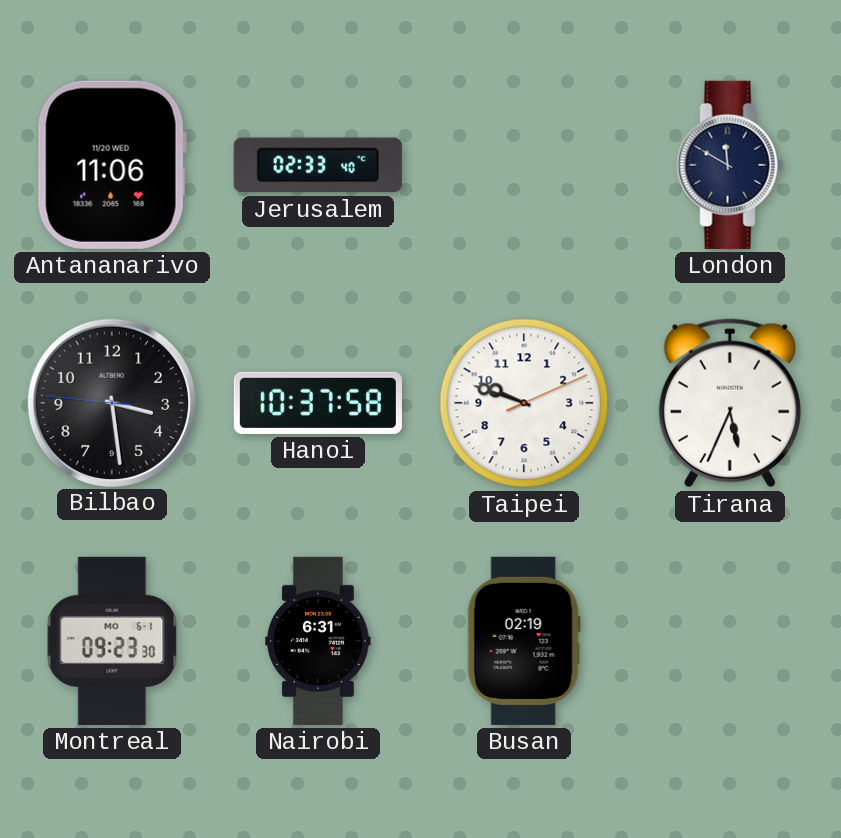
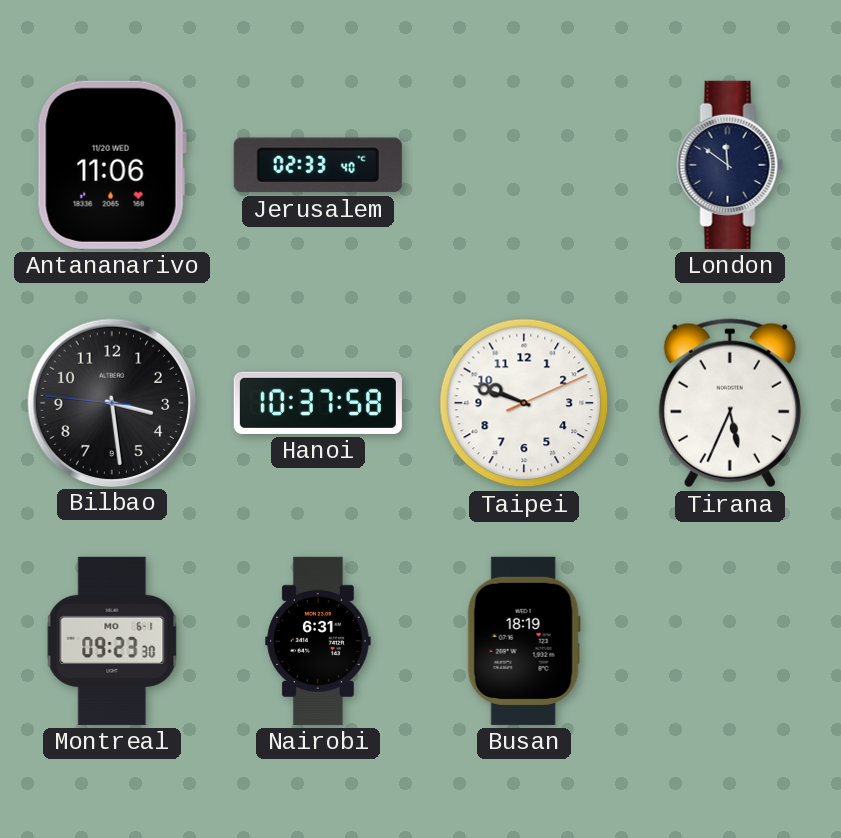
London: 11:50 -> 11:51
Busan: 02:19 -> 18:19
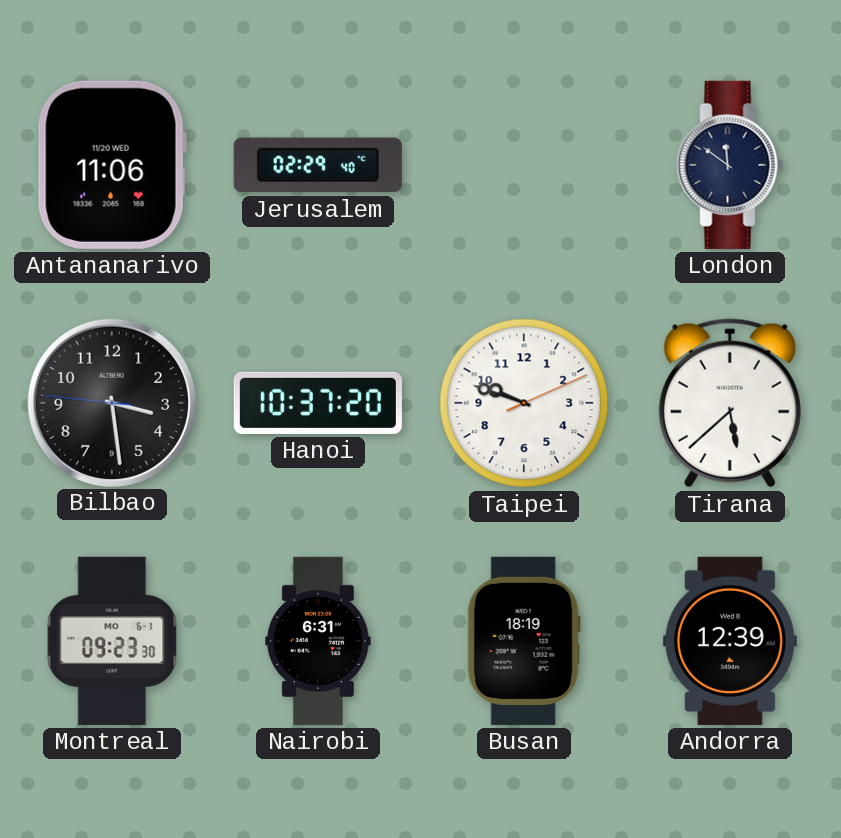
Jerusalem: 02:33 -> 02:29
Hanoi: 10:37:58 -> 10:37:20
Tirana: 5:34 -> 5:38
Andorra: none -> 12:39
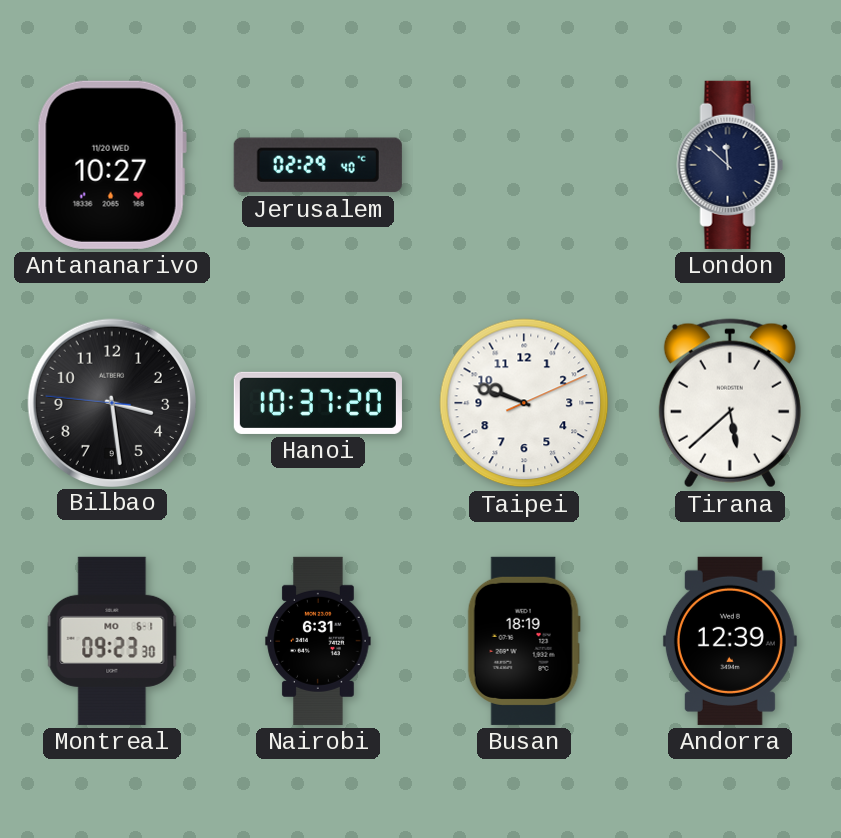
Antananarivo: 11:06 -> 10:27
London: 11:51 -> 11:52
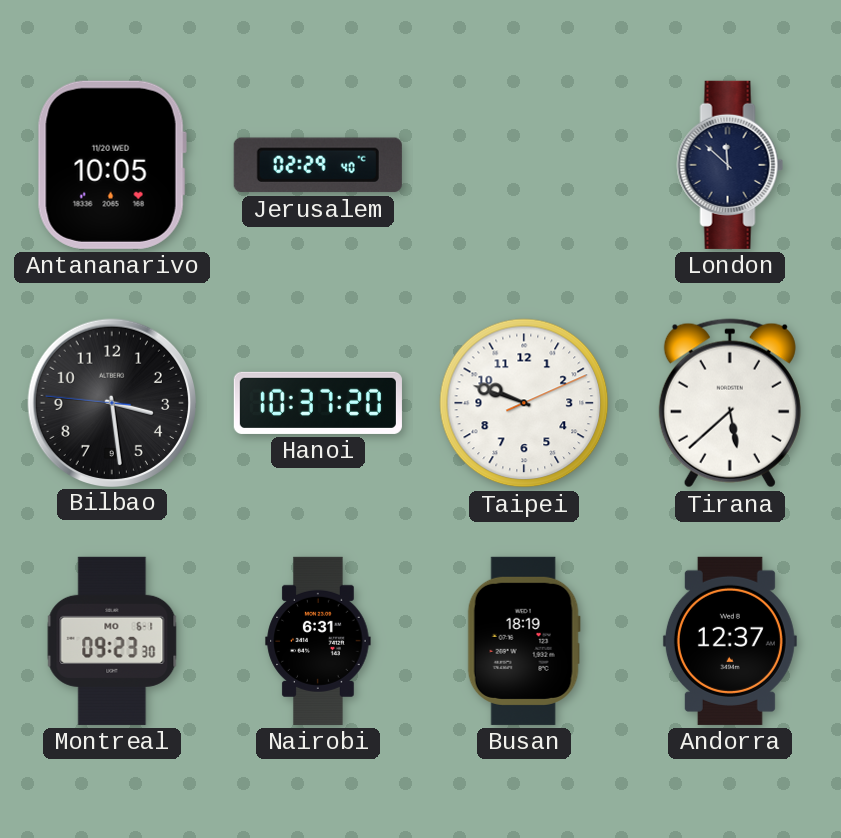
Antananarivo: 10:27 -> 10:05
Andorra: 12:39 -> 12:37
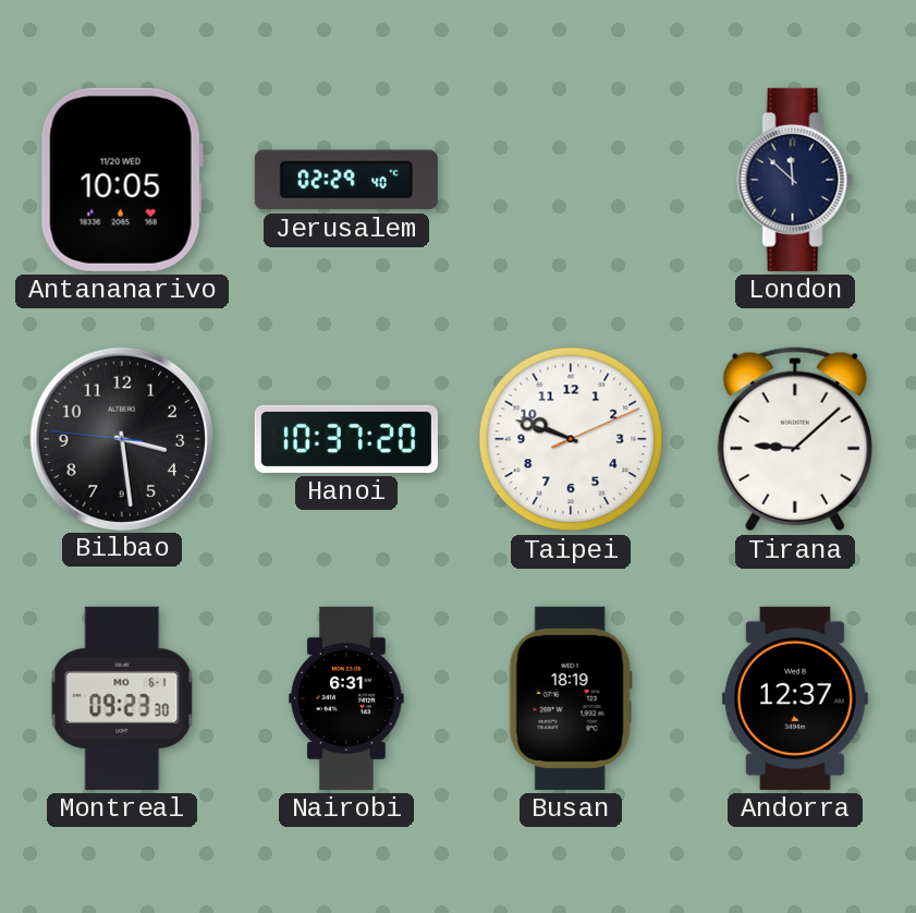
Tirana: 5:38 -> 9:08
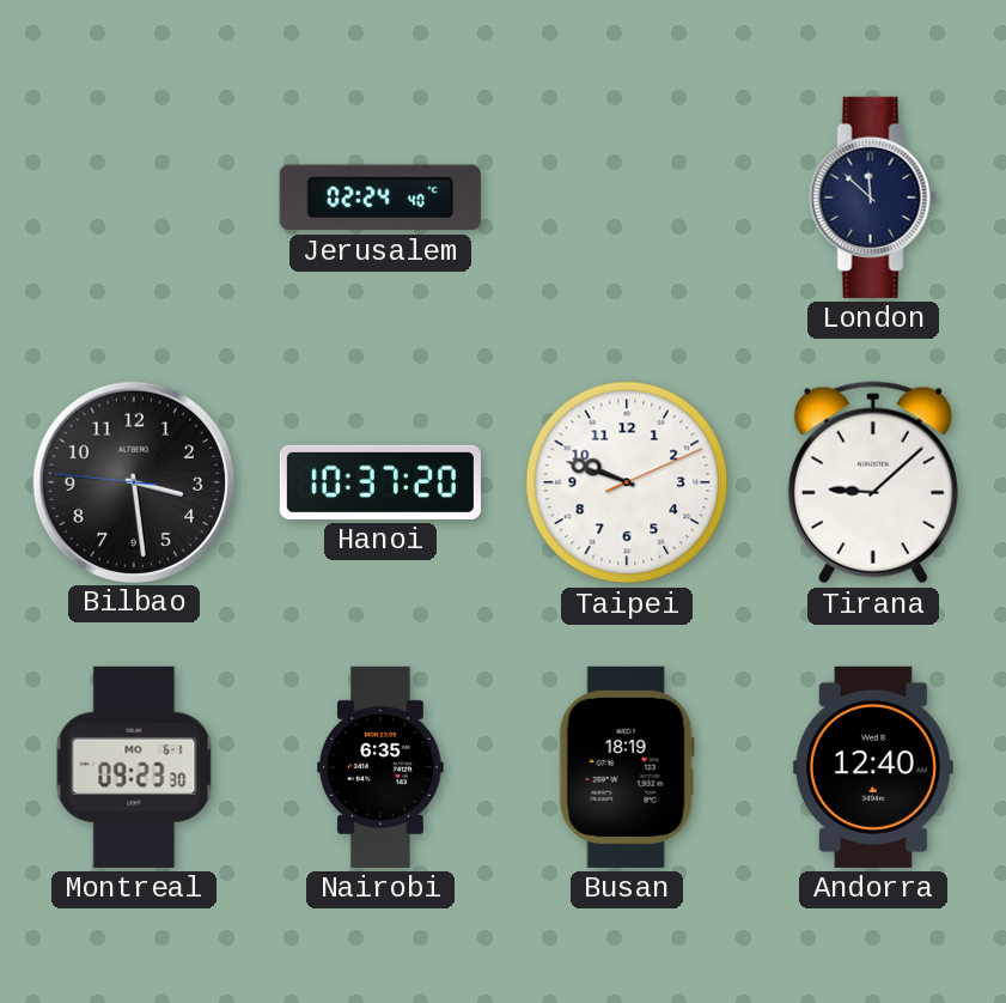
Antananarivo: 10:05 -> none
Jerusalem: 02:29 -> 02:24
Nairobi: 6:31 -> 6:35
Andorra: 12:37 -> 12:40
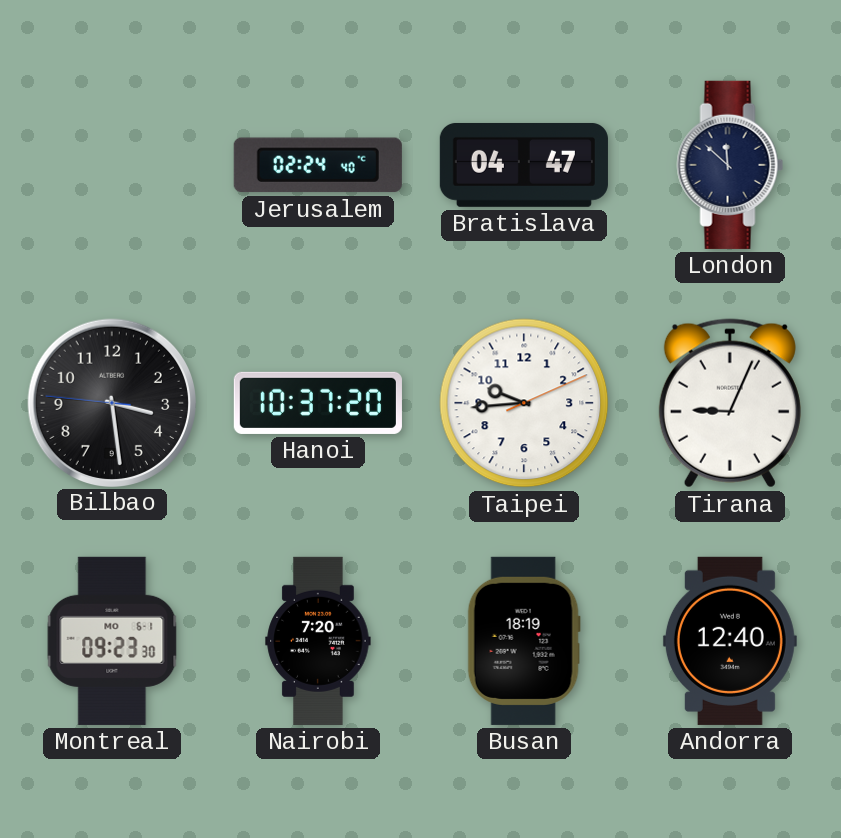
Bratislava: none -> 04:47
Taipei: 9:48 -> 9:44
Tirana: 9:08 -> 9:04
Nairobi: 6:35 -> 7:20
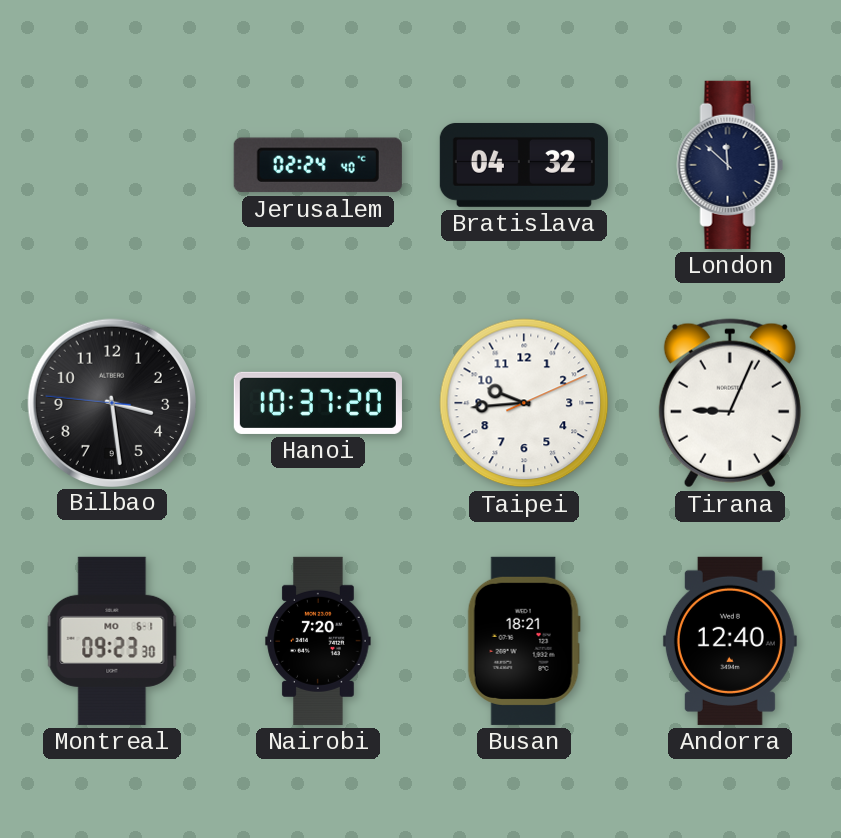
Bratislava: 04:47 -> 04:32
Busan: 18:19 -> 18:21
